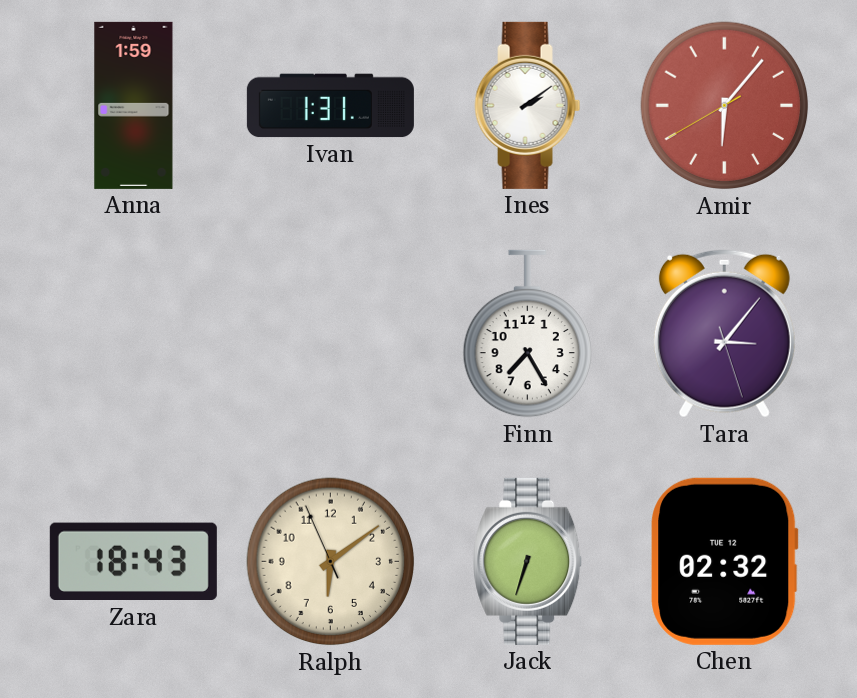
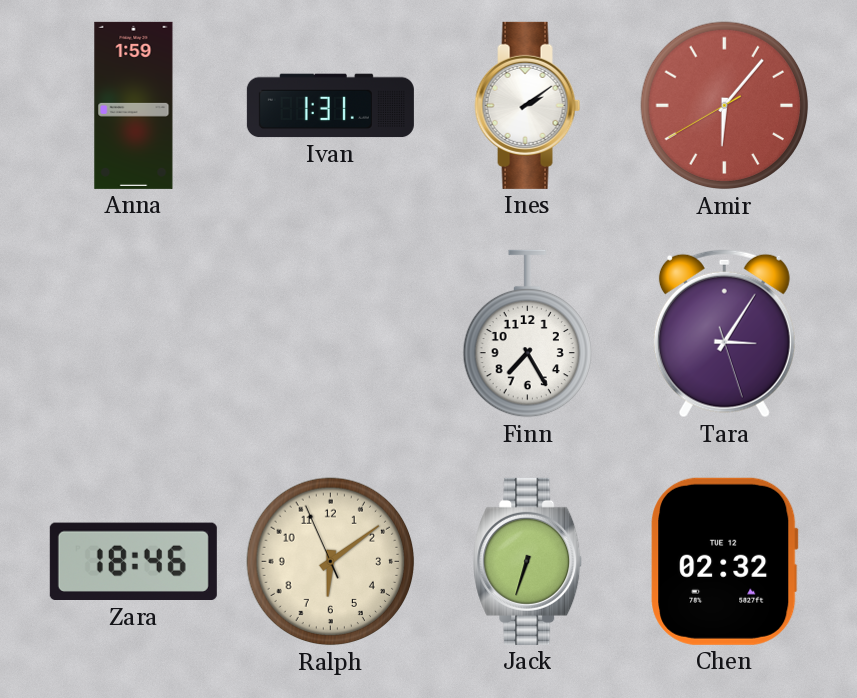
Tara: 3:06 -> 3:05
Zara: 18:43 -> 18:46
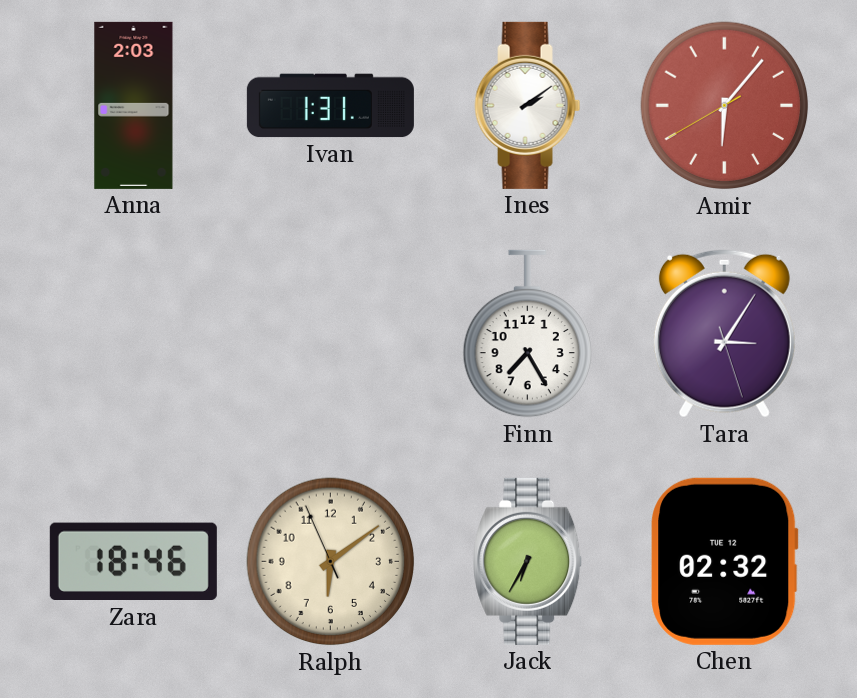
Anna: 1:59 -> 2:03
Jack: 6:33 -> 6:35
